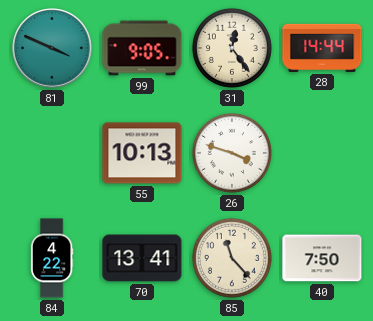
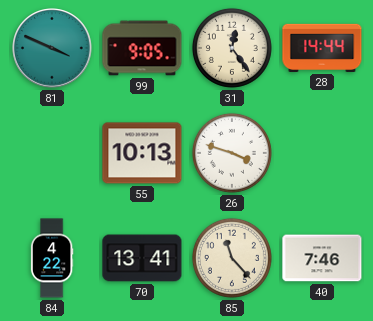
40: 7:50 -> 7:46
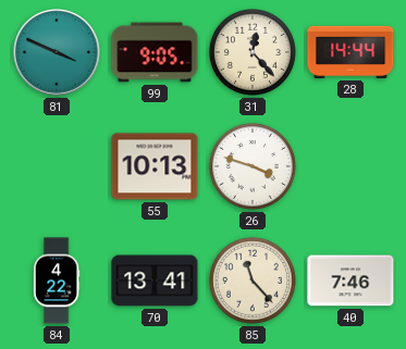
31: 12:24 -> 12:23
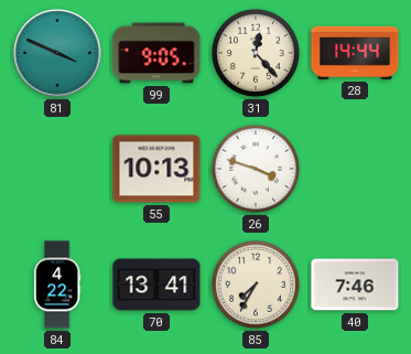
85: 11:23 -> 7:35
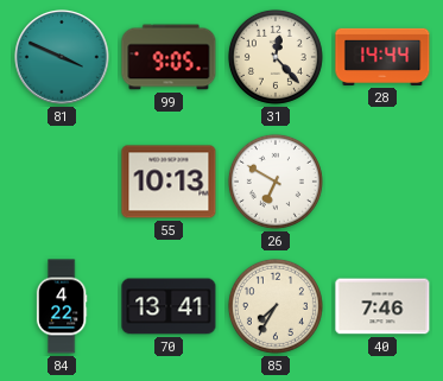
26: 3:48 -> 6:50
